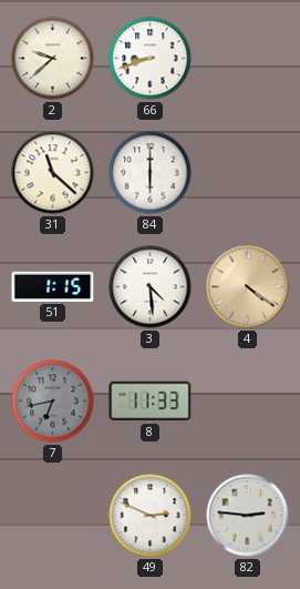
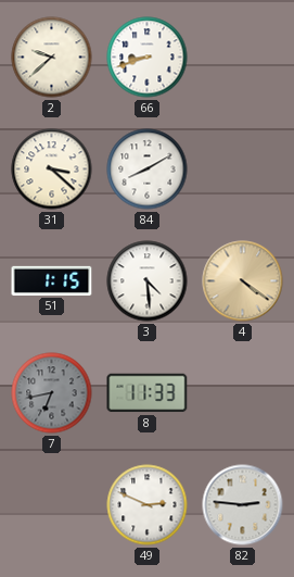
31: 11:22 -> 3:22
84: 6:00 -> 8:10
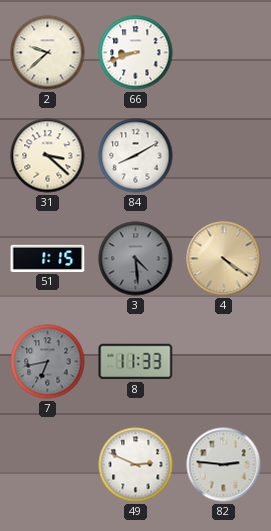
3 dial: white -> grey
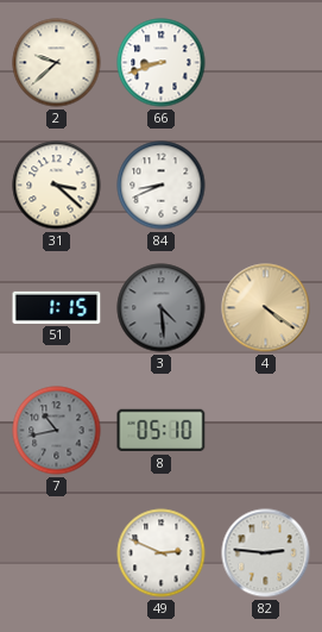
84: 8:10 -> 8:41
7: 6:43 -> 10:43
8: 11:33 -> 05:10
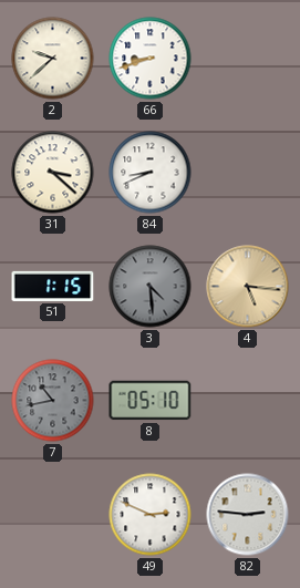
4: 4:21 -> 5:16
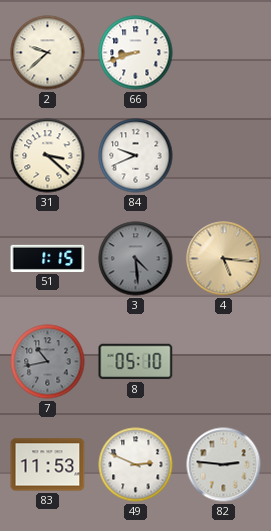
84: 8:41 -> 9:41
83: none -> 11:53
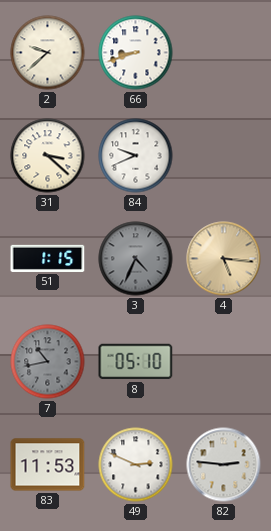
3: 4:29 -> 4:34
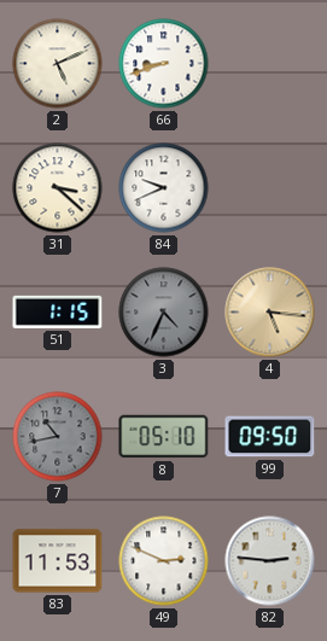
2: 9:38 -> 5:11
99: none -> 09:50
